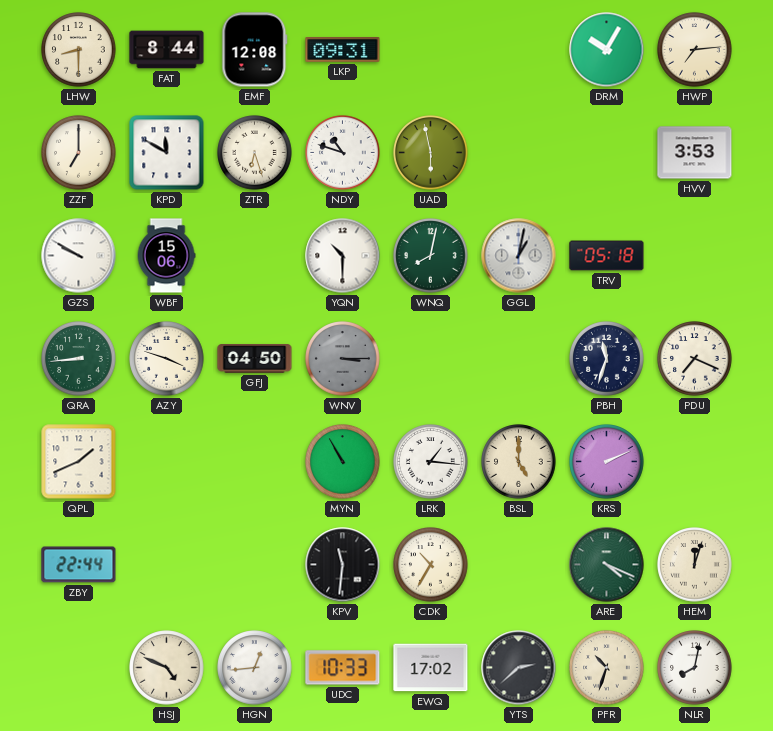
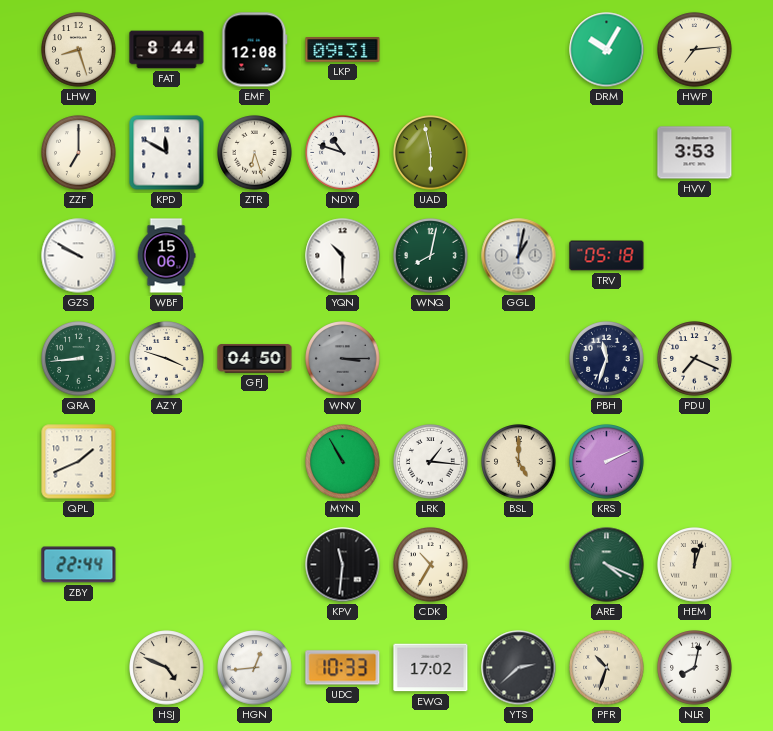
LHW: 8:30 -> 8:27
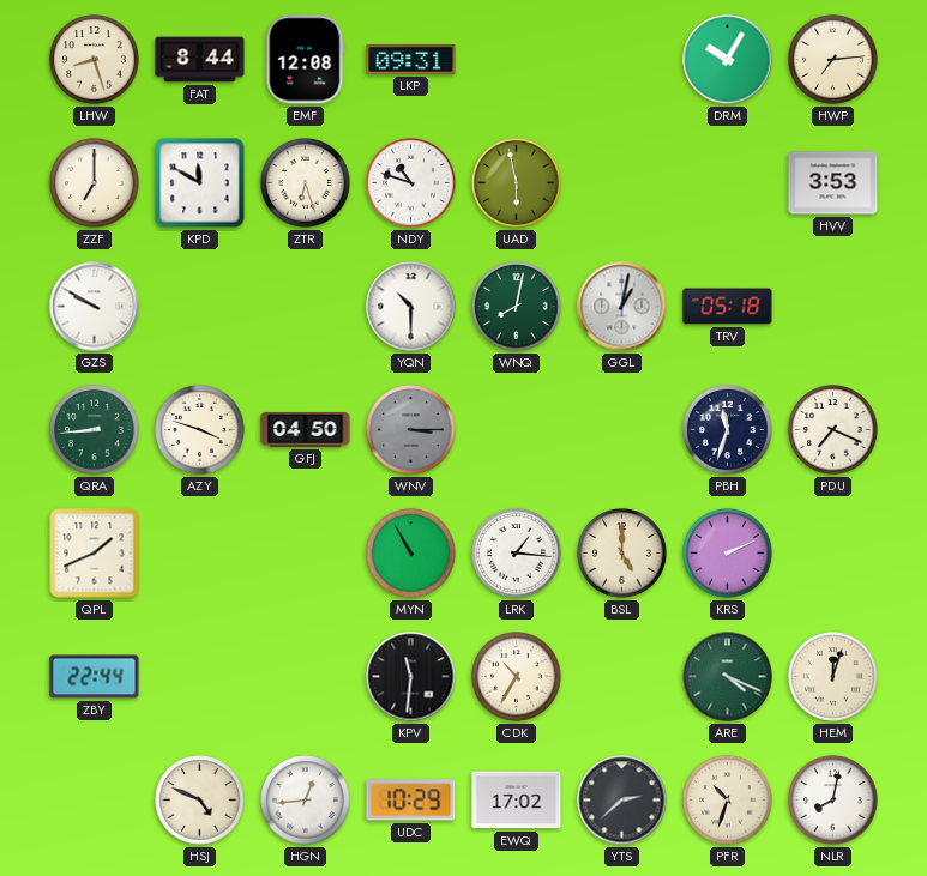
WBF: 15:06 -> none
UDC: 10:33 -> 10:29
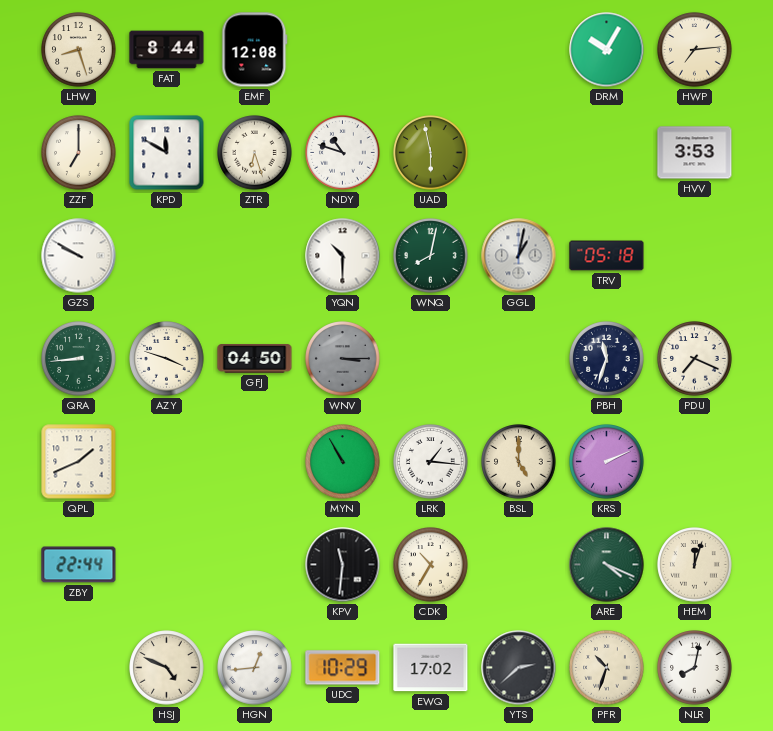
LKP: 09:31 -> none
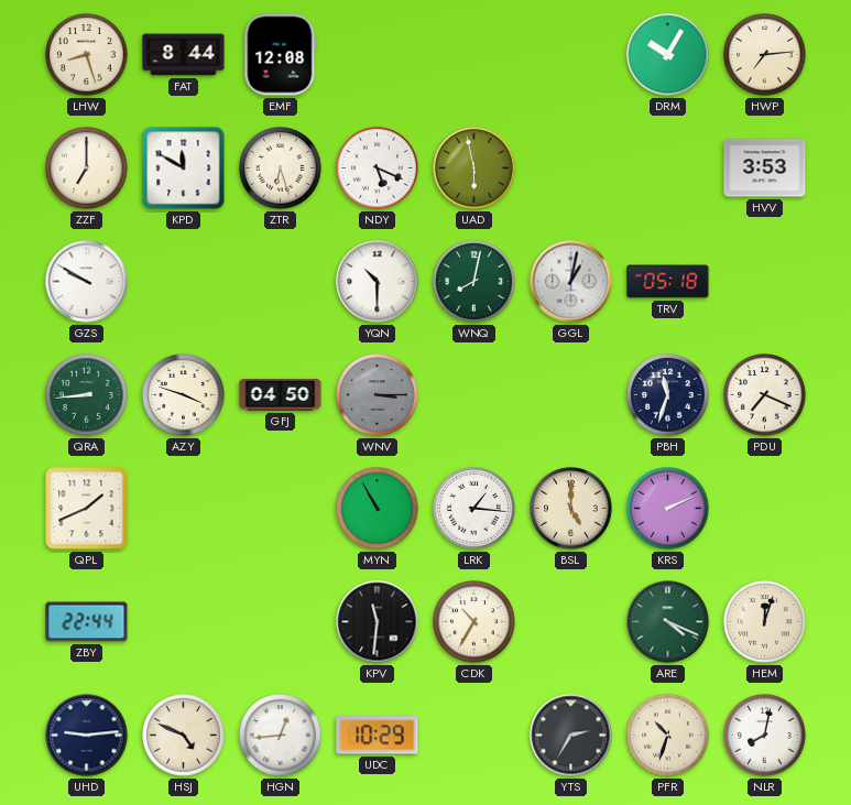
NDY: 10:48 -> 5:19
UHD: none -> 9:14
EWQ: 17:02 -> none
YTS: 2:38 -> 2:35
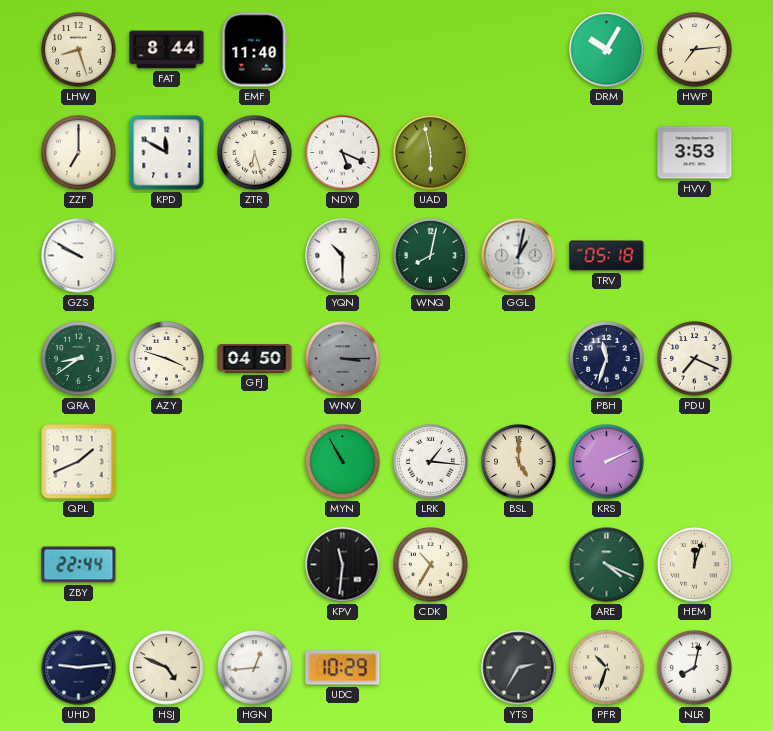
EMF: 12:08 -> 11:40
QRA: 8:44 -> 8:39
